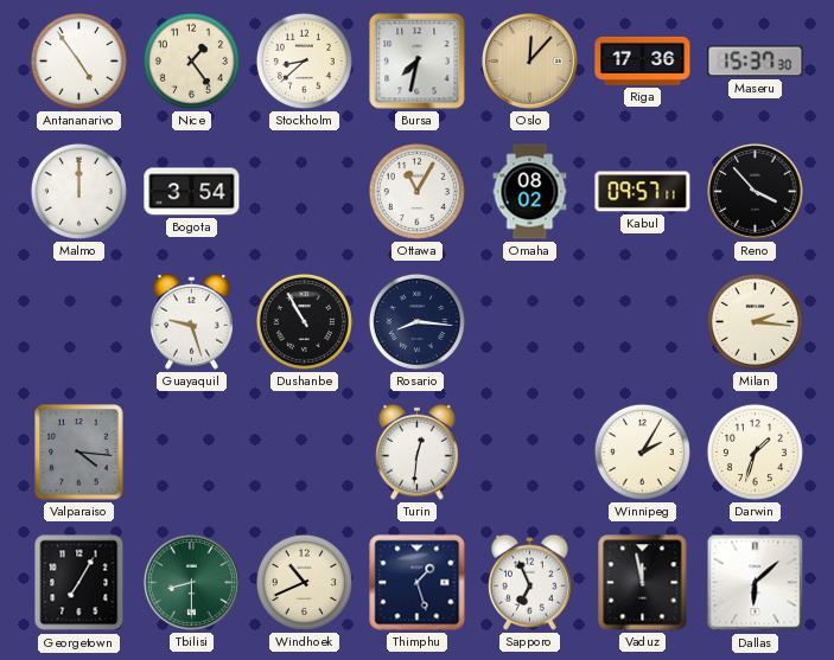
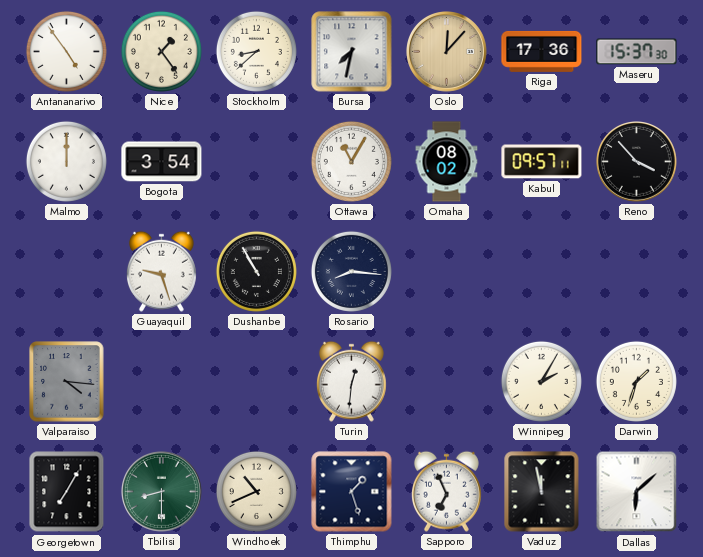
Milan: 2:16 -> none
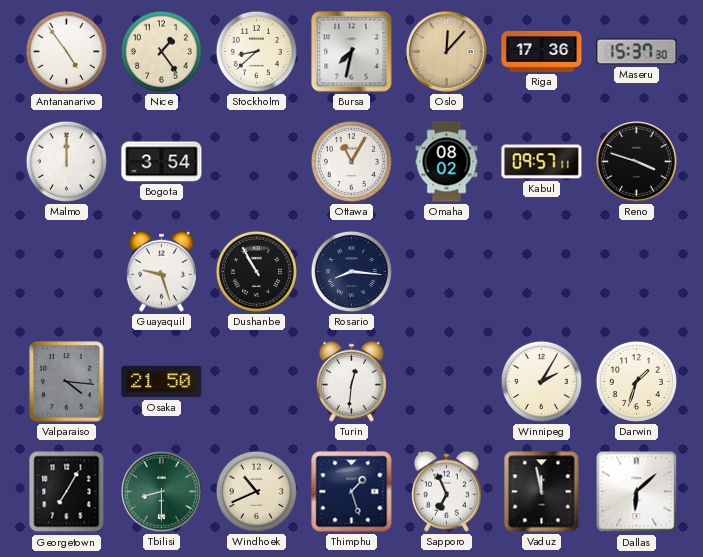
Reno: 3:53 -> 3:48
Osaka: none -> 21:50
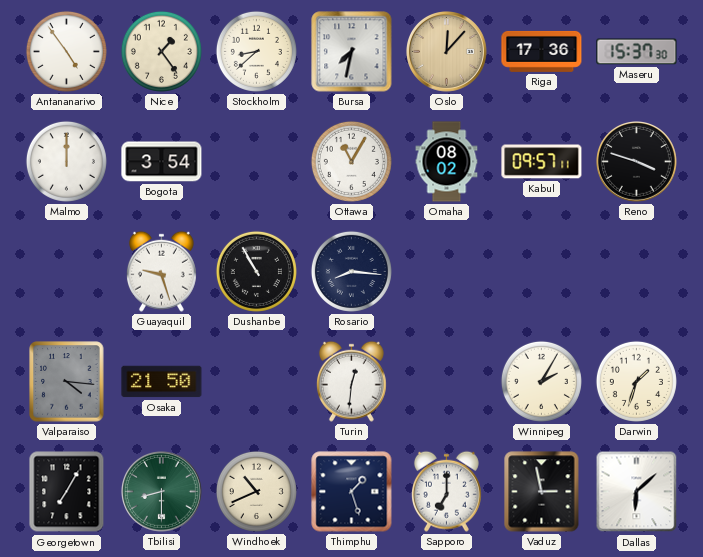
Sapporo: 6:56 -> 7:00
Vaduz: 11:58 -> 2:58
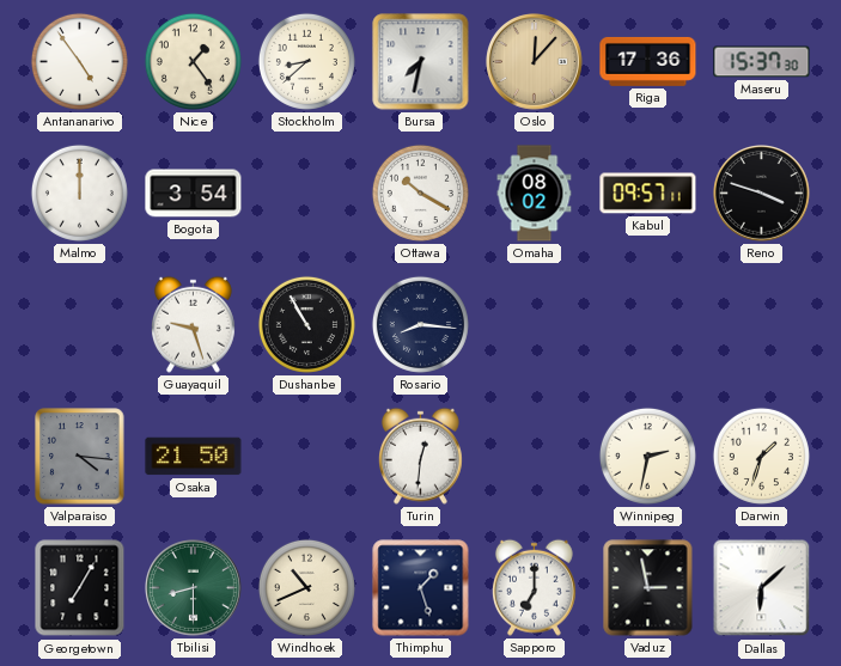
Ottawa: 11:05 -> 10:20
Winnipeg: 2:05 -> 2:32
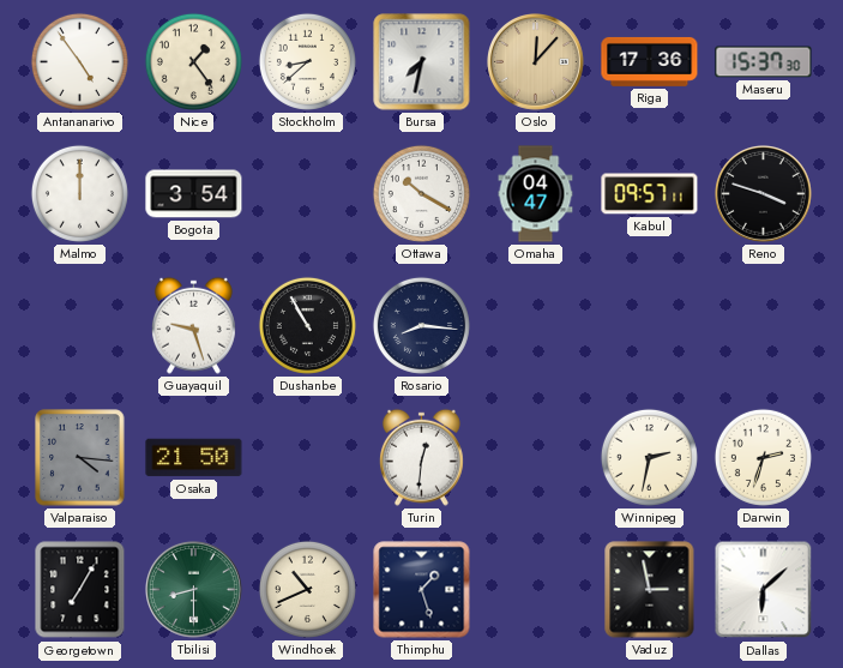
Omaha: 08:02 -> 04:47
Darwin: 1:33 -> 2:33
Sapporo: 7:00 -> none
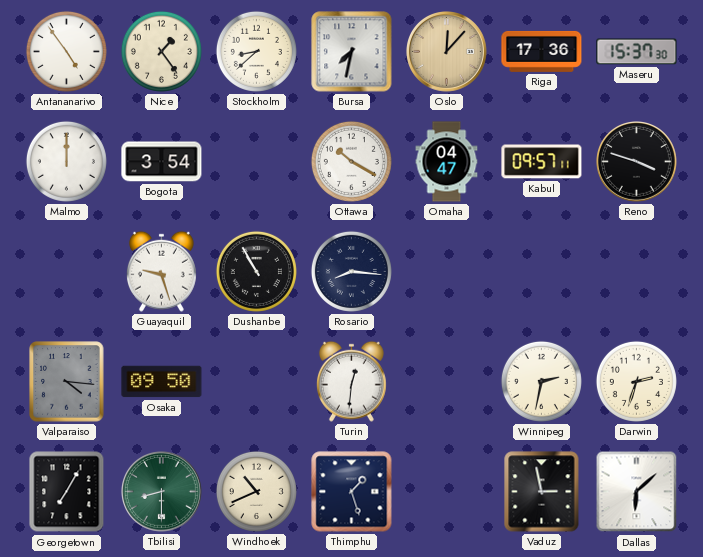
Osaka: 21:50 -> 09:50
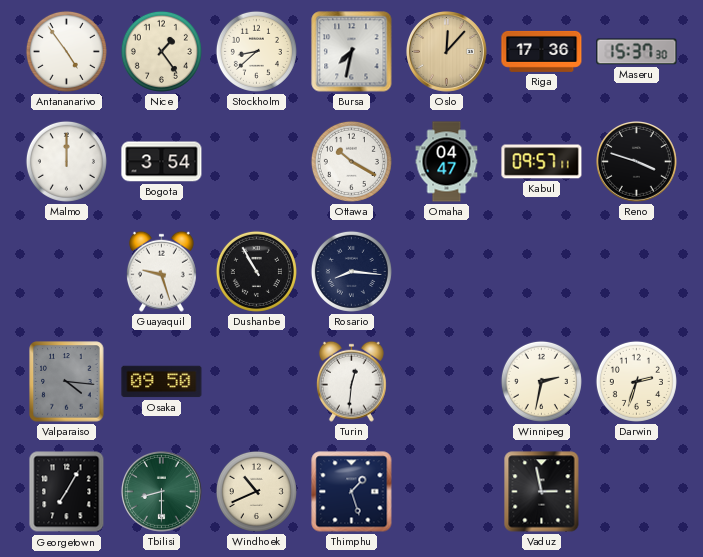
Dallas: 6:08 -> none
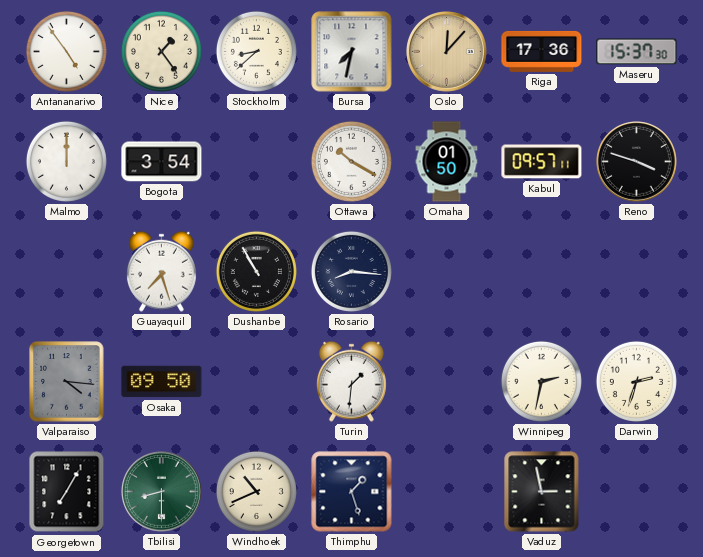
Omaha: 04:47 -> 01:50
Guayaquil: 9:27 -> 7:27
Turin: 12:31 -> 1:31
